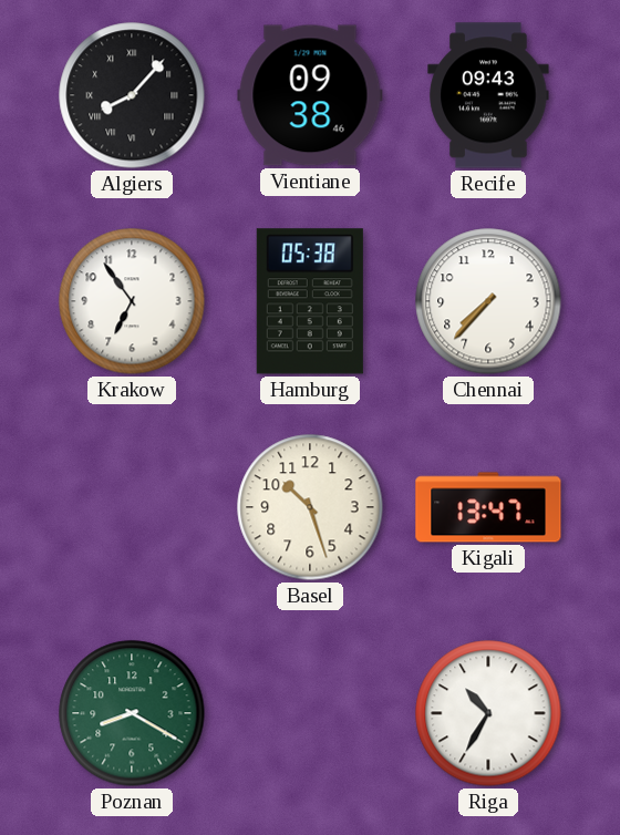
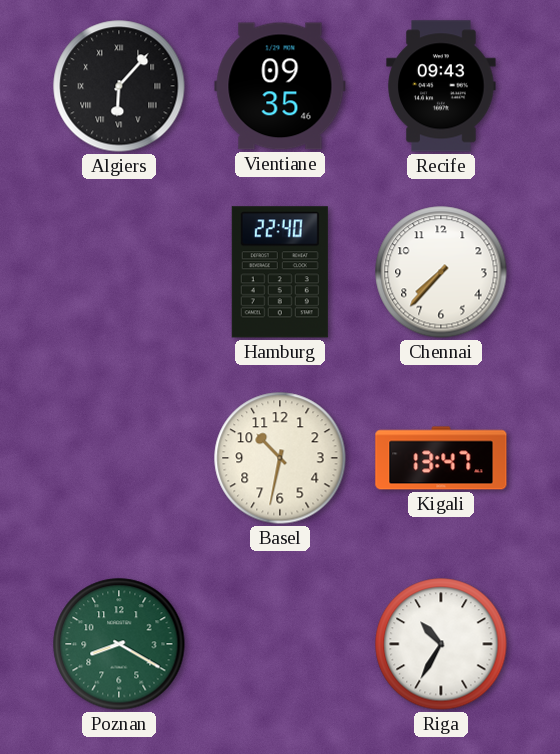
Algiers: 8:07 -> 6:07
Vientiane: 09:38 -> 09:35
Krakow: 6:54 -> none
Hamburg: 05:38 -> 22:40
Basel: 10:27 -> 10:32
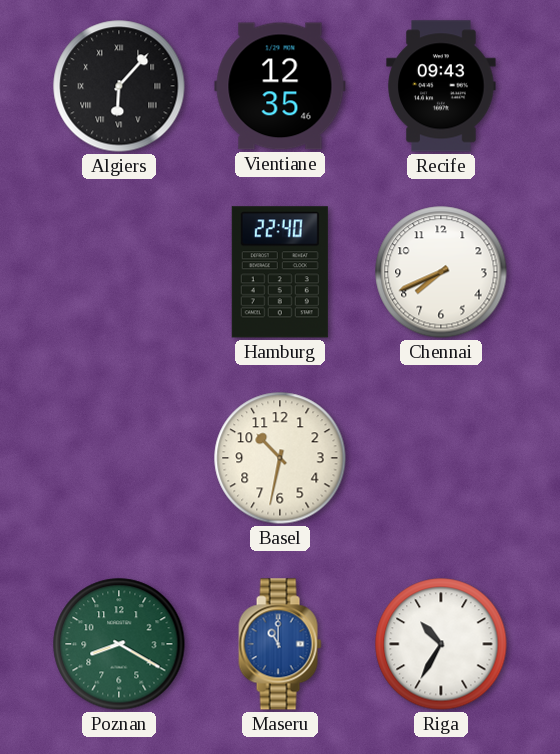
Vientiane: 09:35 -> 12:35
Chennai: 7:37 -> 7:41
Kigali: 13:47 -> none
Maseru: none -> 11:00
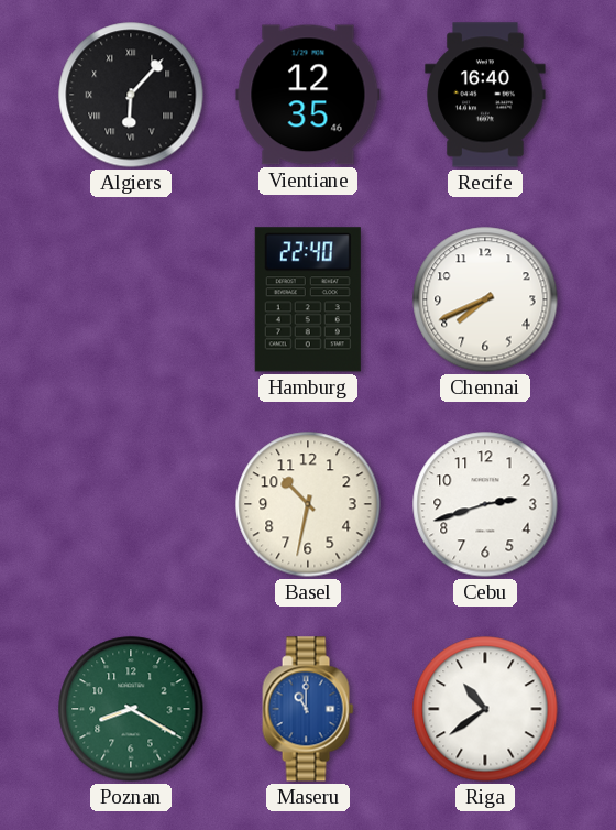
Recife: 09:43 -> 16:40
Cebu: none -> 2:42
Riga: 10:35 -> 10:39
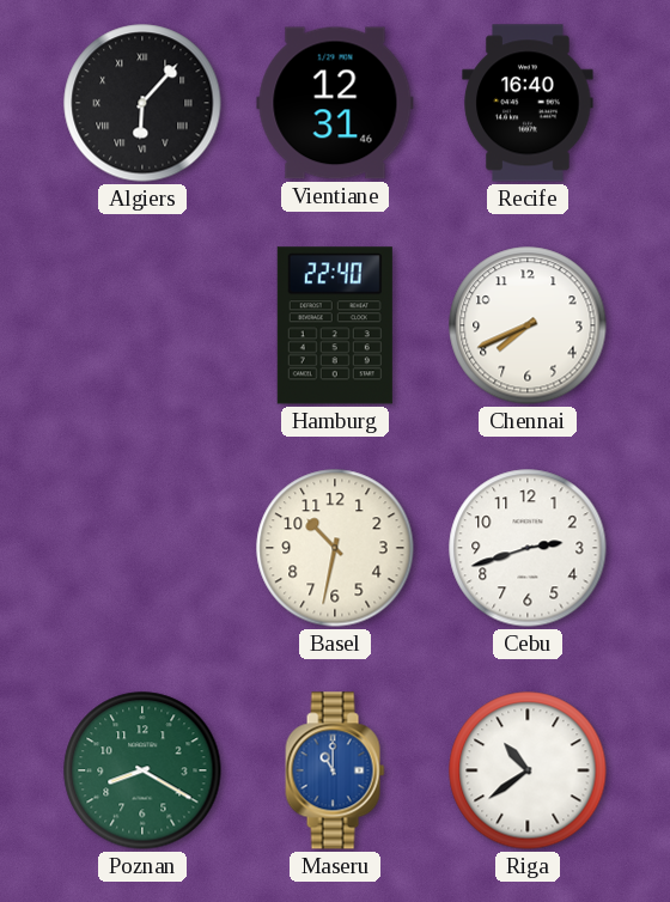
Vientiane: 12:35 -> 12:31
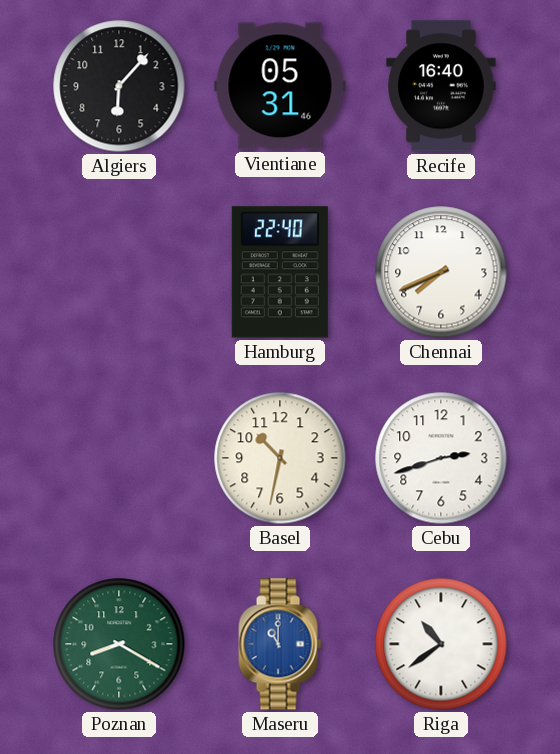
Algiers numerals: Roman -> Arabic
Vientiane: 12:31 -> 05:31
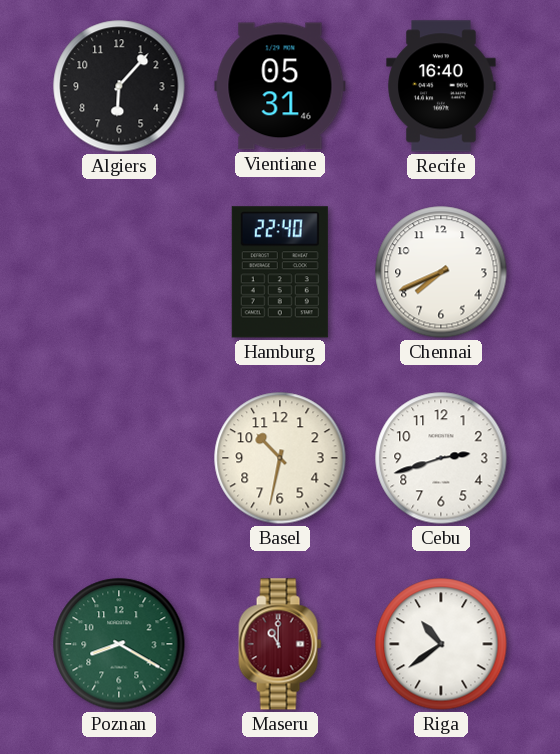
Maseru dial: blue -> burgundy
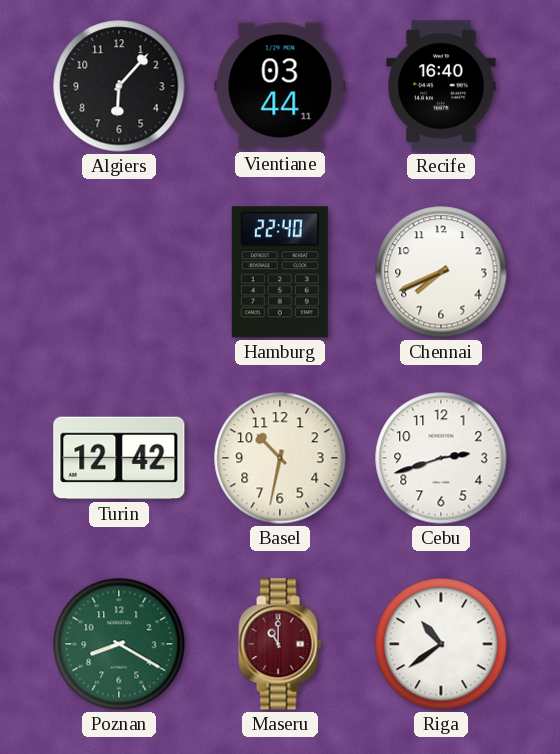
Vientiane: 05:31 -> 03:44
Turin: none -> 12:42
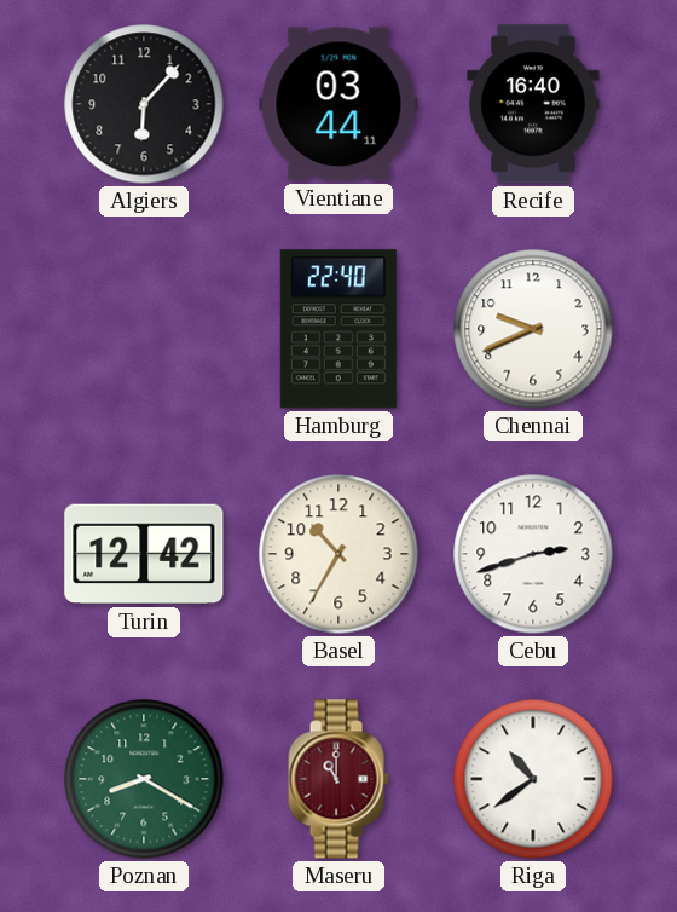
Chennai: 7:41 -> 9:41
Basel: 10:32 -> 10:35
